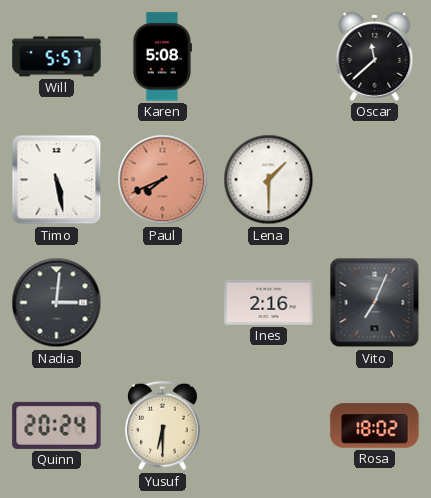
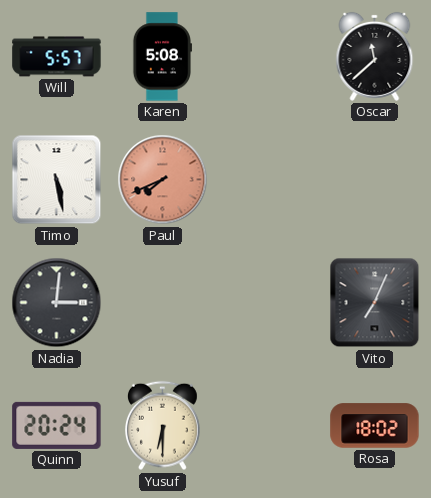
Lena: 1:30 -> none
Ines: 2:16 -> none
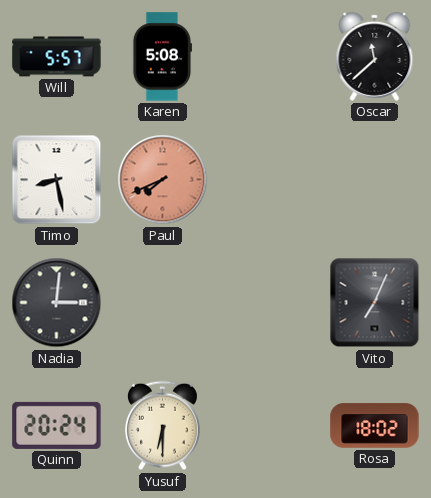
Timo: 5:28 -> 8:28
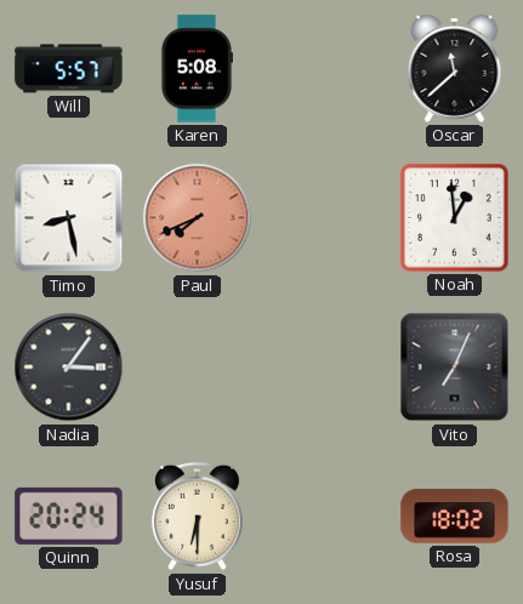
Noah: none -> 12:59
Nadia: 3:01 -> 3:06
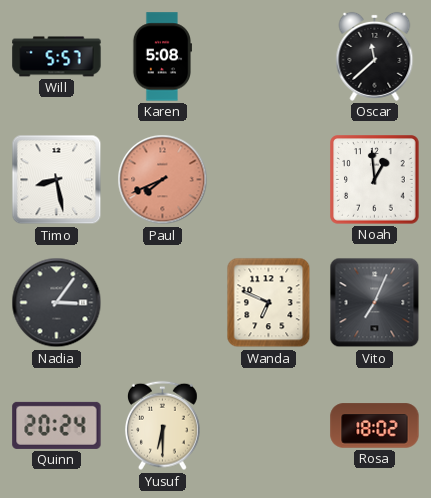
Wanda: none -> 6:49
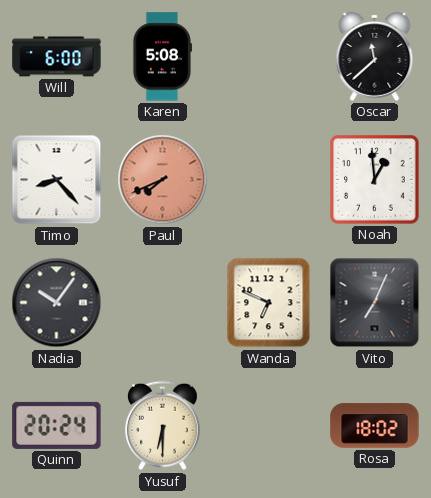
Will: 5:57 -> 6:00
Timo: 8:28 -> 8:23
Nadia: 3:06 -> 10:06
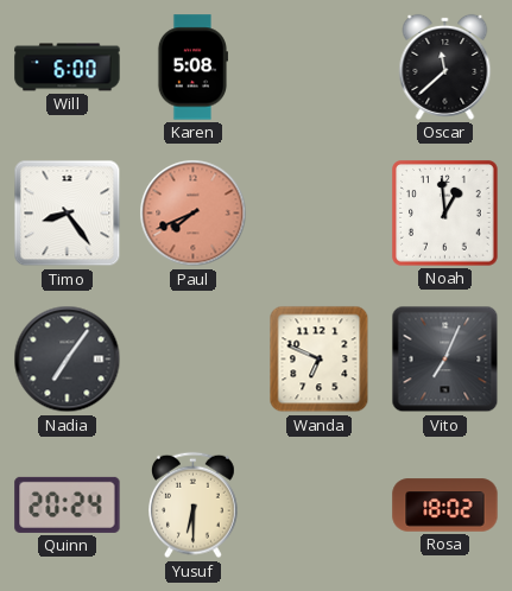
Timo: 8:23 -> 8:24
Nadia: 10:06 -> 7:06
